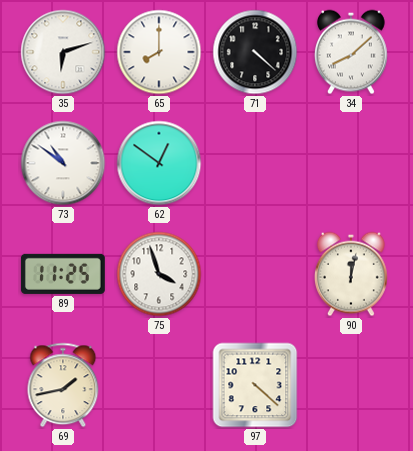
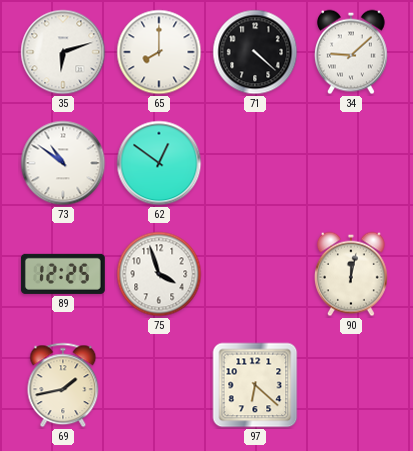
34: 8:08 -> 9:08
89: 11:25 -> 12:25
97: 4:22 -> 6:22
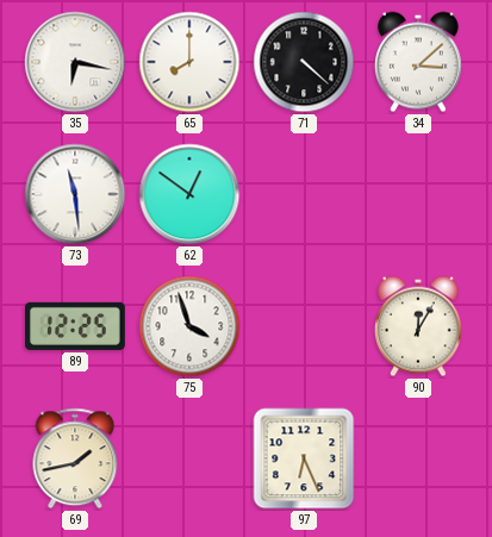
35: 6:12 -> 6:17
34: 9:08 -> 3:08
73: 10:51 -> 11:29
90: 12:02 -> 12:05
97: 6:22 -> 6:26
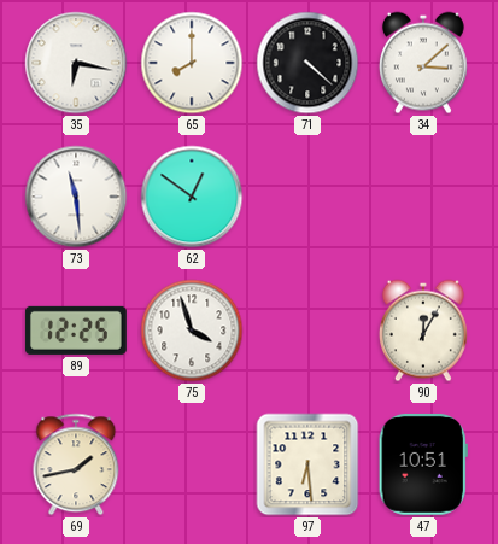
97: 6:26 -> 6:29
47: none -> 10:51
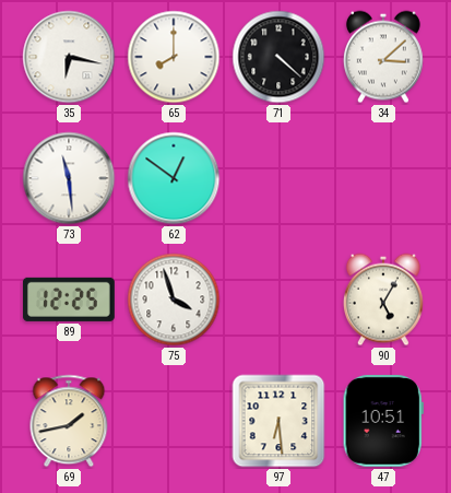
90: 12:05 -> 5:05
